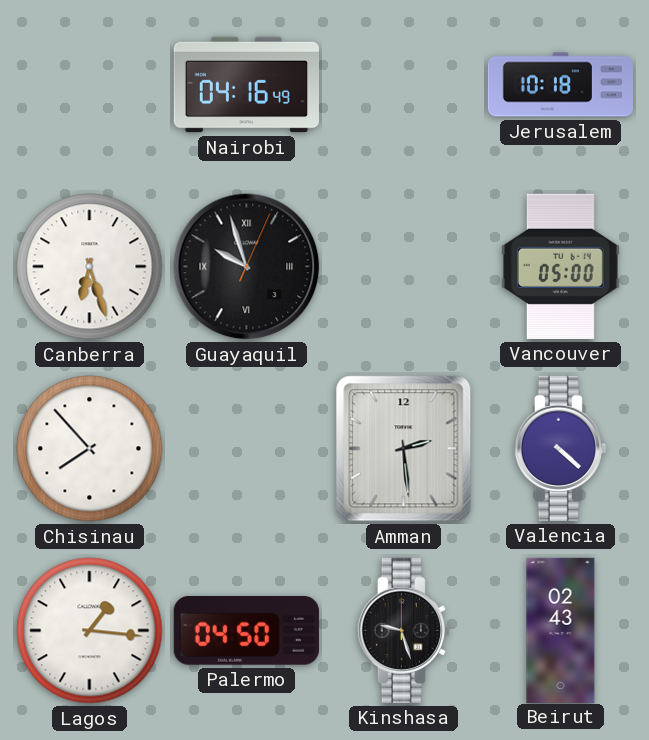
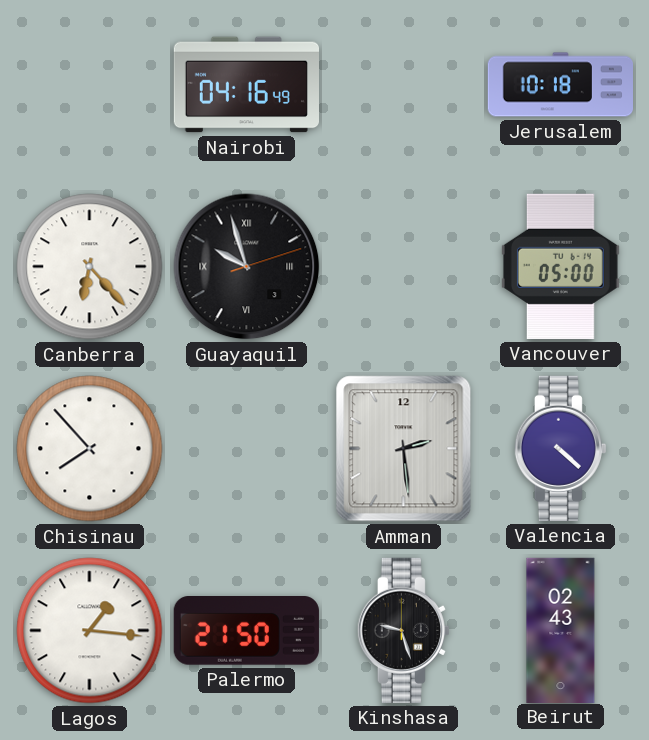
Canberra: 6:27 -> 6:23
Guayaquil: 9:57:04 -> 9:57:12
Palermo: 04:50 -> 21:50
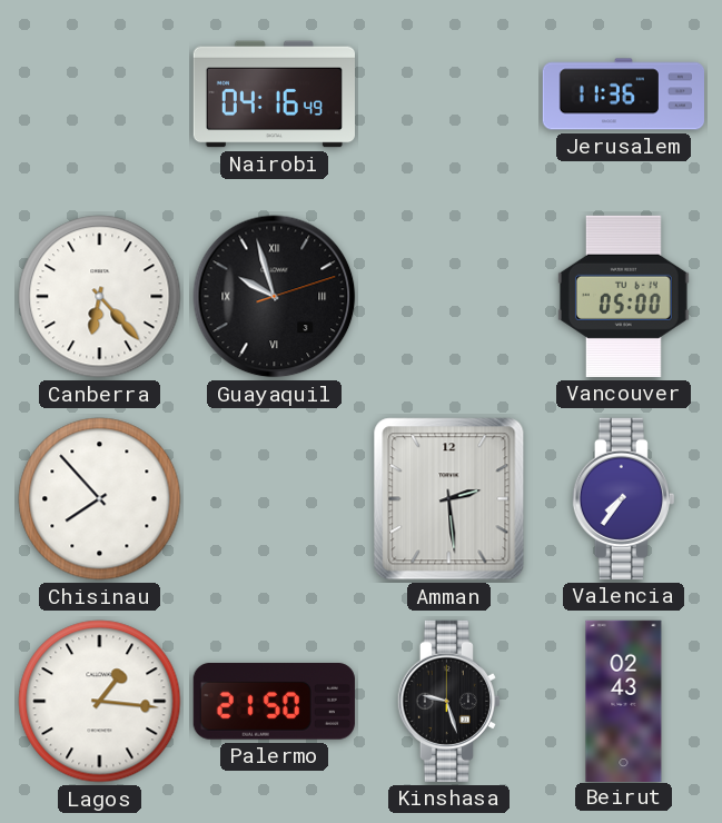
Jerusalem: 10:18 -> 11:36
Valencia: 4:22 -> 7:36
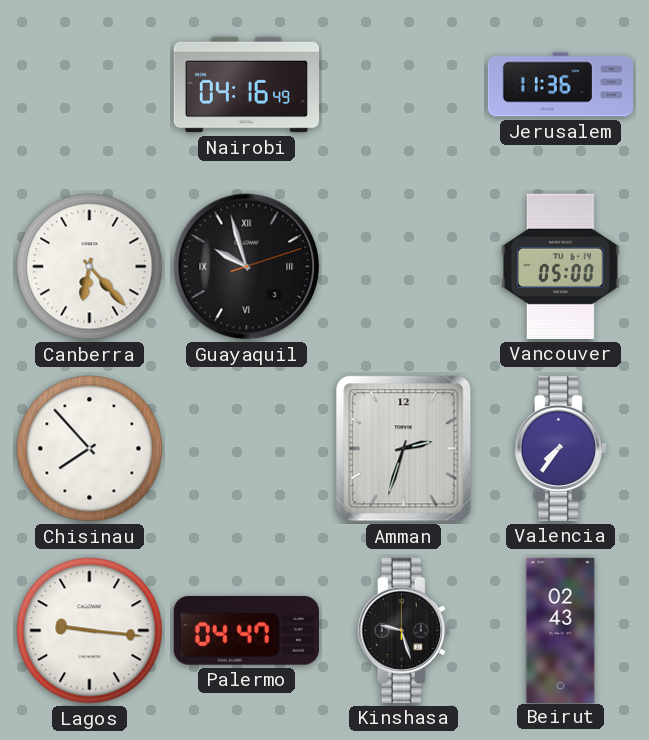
Amman: 2:29 -> 2:33
Lagos: 1:16 -> 9:16
Palermo: 21:50 -> 04:47
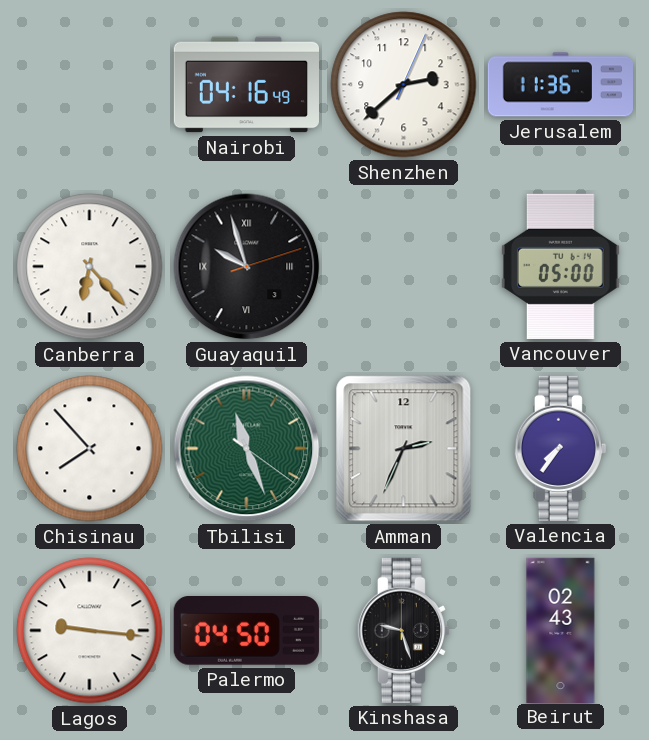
Shenzhen: none -> 2:38
Tbilisi: none -> 11:26
Amman: 2:33 -> 2:34
Palermo: 04:47 -> 04:50
